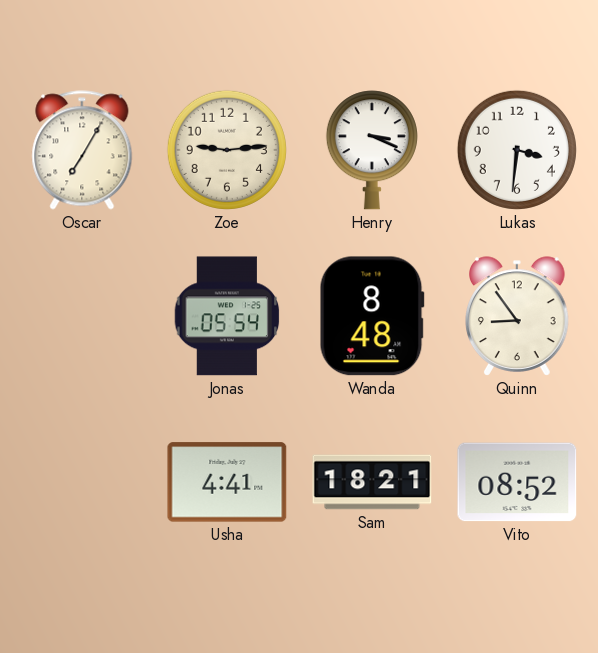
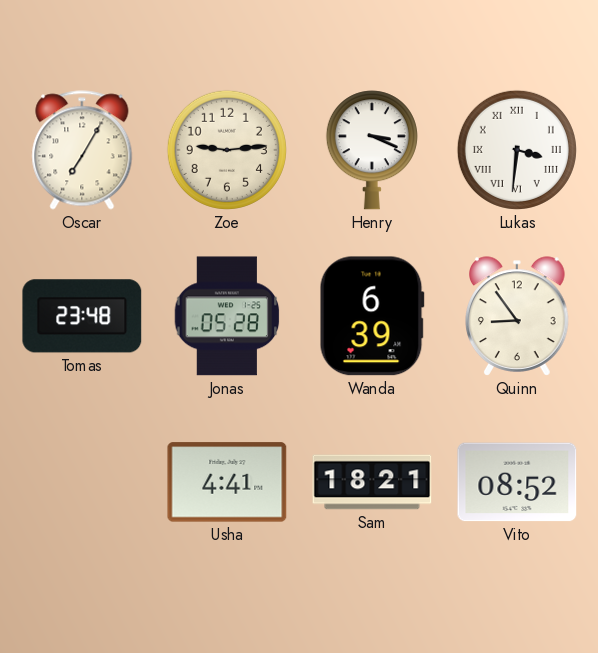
Lukas numerals: Arabic -> Roman
Tomas: none -> 23:48
Jonas: 05:54 -> 05:28
Wanda: 8:48 -> 6:39
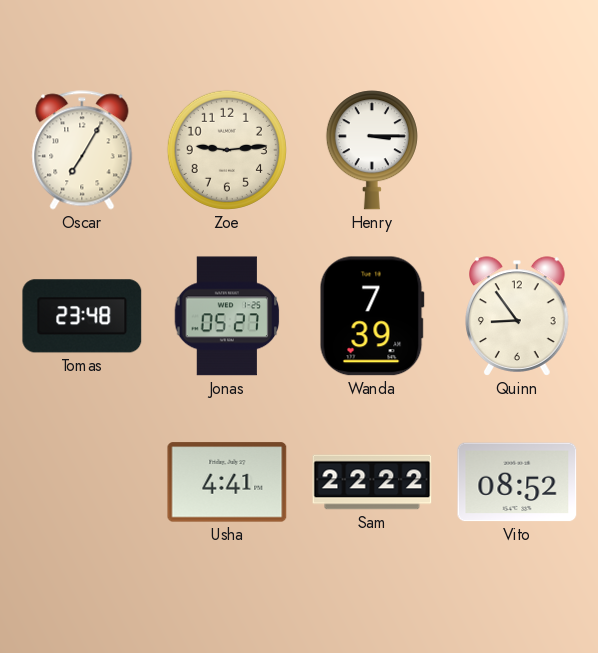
Henry: 3:19 -> 3:15
Lukas: 3:31 -> none
Jonas: 05:28 -> 05:27
Wanda: 6:39 -> 7:39
Sam: 18:21 -> 22:22
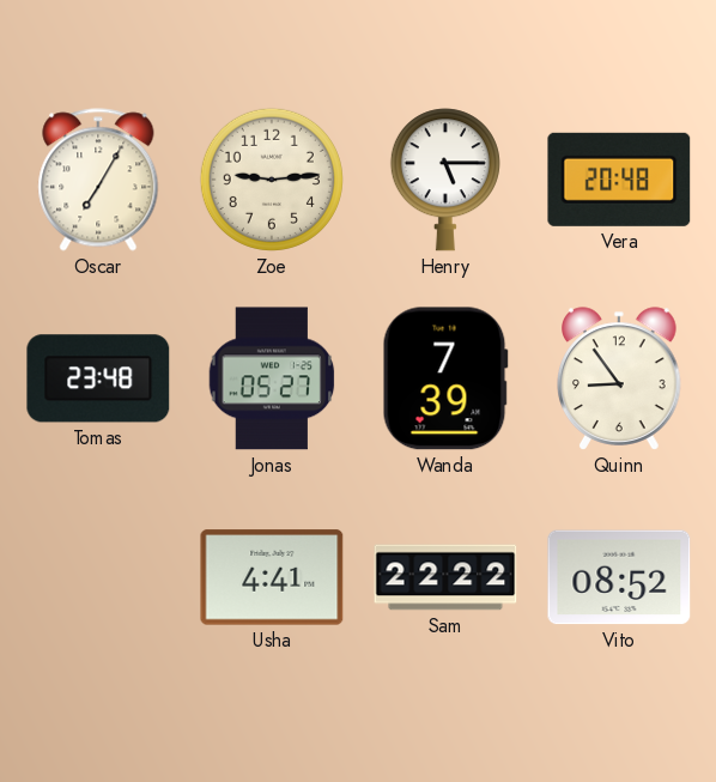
Henry: 3:15 -> 5:15
Vera: none -> 20:48
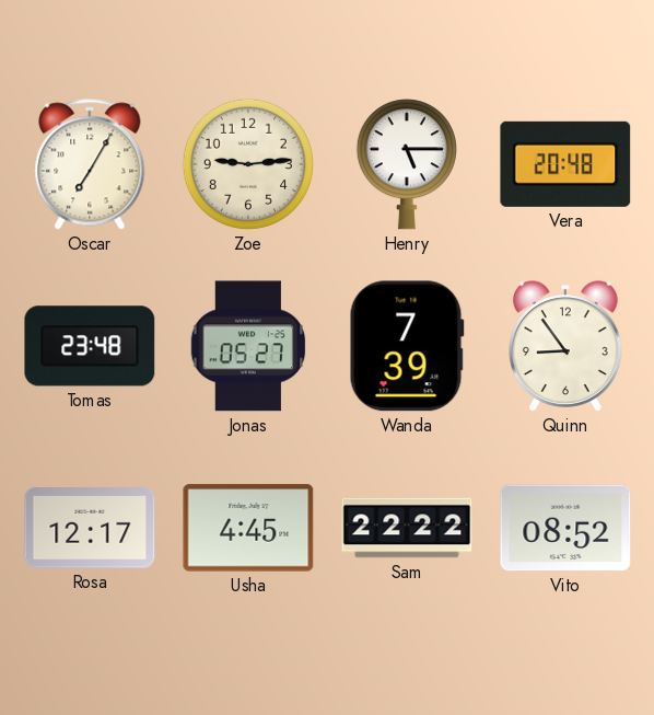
Rosa: none -> 12:17
Usha: 4:41 -> 4:45
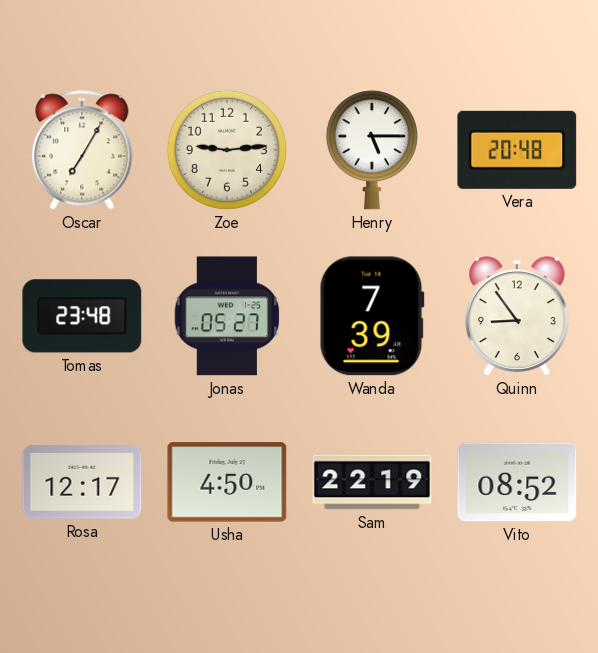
Usha: 4:45 -> 4:50
Sam: 22:22 -> 22:19
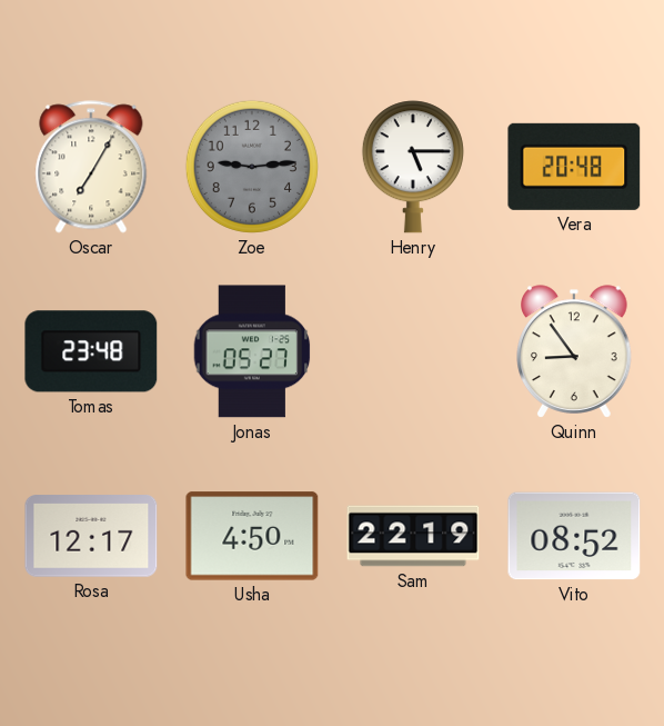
Zoe dial: cream -> grey
Wanda: 7:39 -> none
